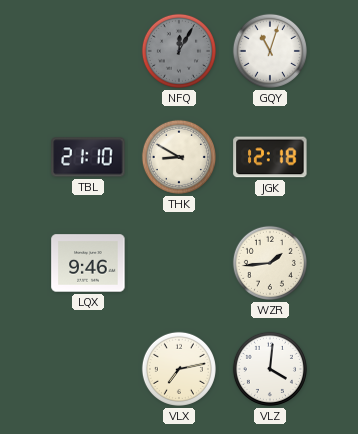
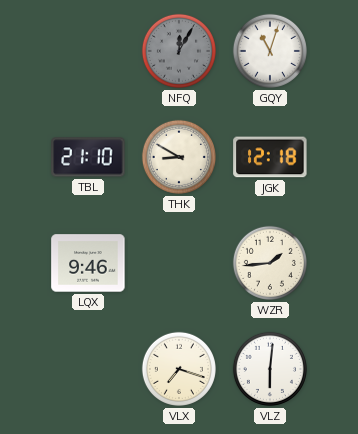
VLX: 7:13 -> 7:18
VLZ: 4:01 -> 6:01
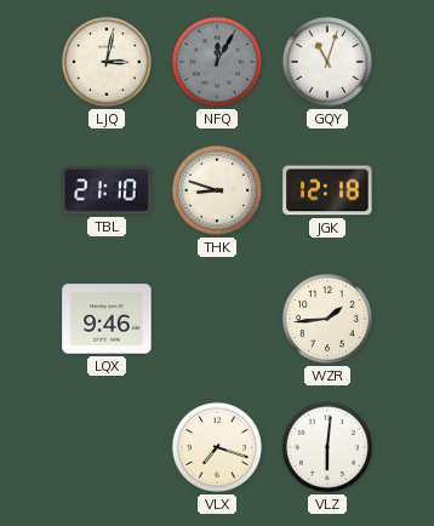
LJQ: none -> 3:02
THK: 8:50 -> 8:48
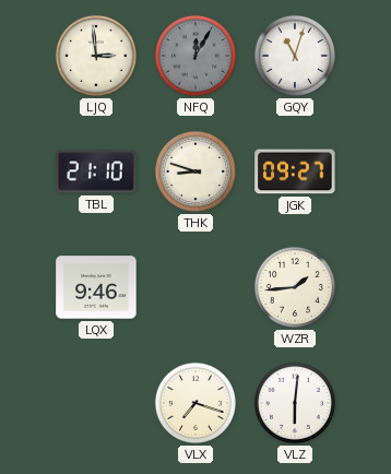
LJQ: 3:02 -> 2:59
JGK: 12:18 -> 09:27
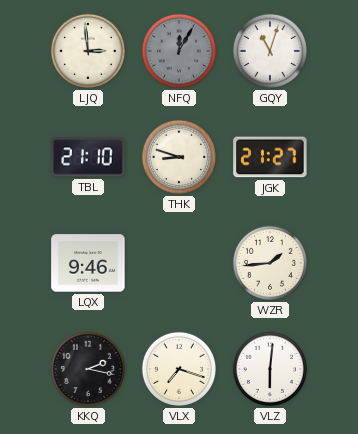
JGK: 09:27 -> 21:27
KKQ: none -> 2:17
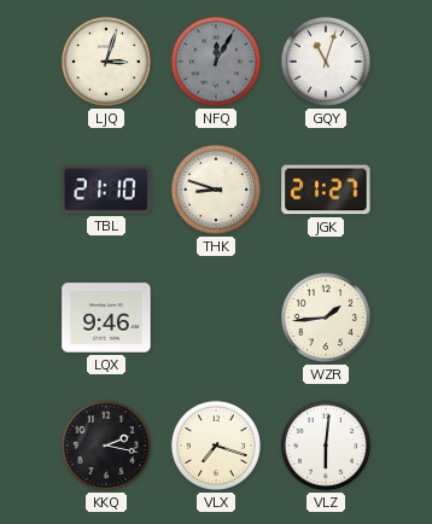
LJQ: 2:59 -> 3:03
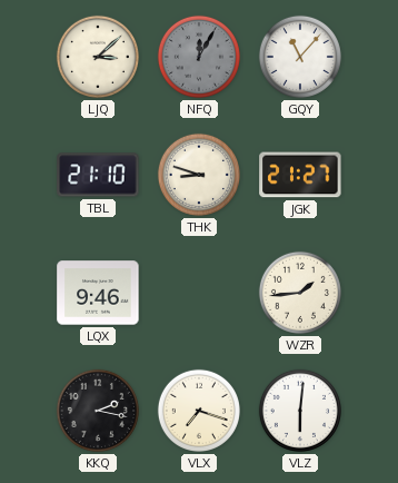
LJQ: 3:03 -> 3:08
GQY: 11:03 -> 11:07
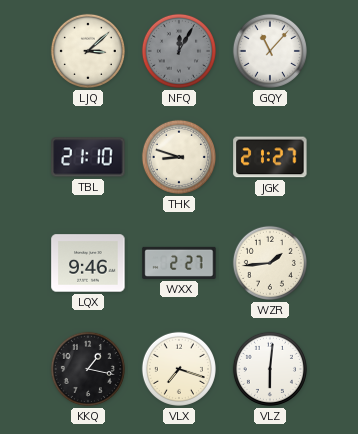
WXX: none -> 2:27
KKQ: 2:17 -> 1:17
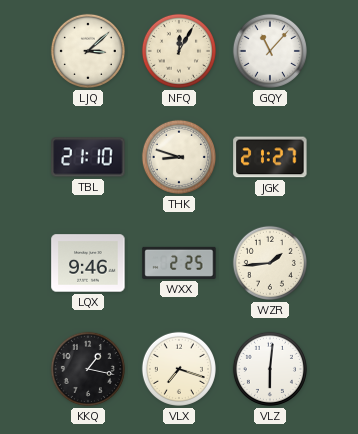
NFQ dial: grey -> cream
WXX: 2:27 -> 2:25
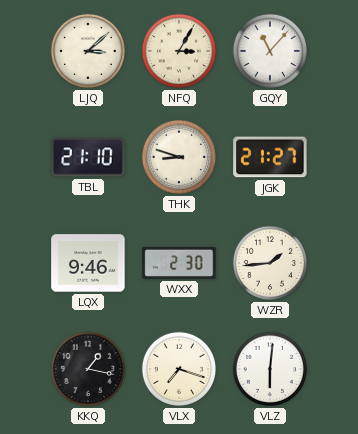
NFQ: 12:05 -> 3:05
WXX: 2:25 -> 2:30
